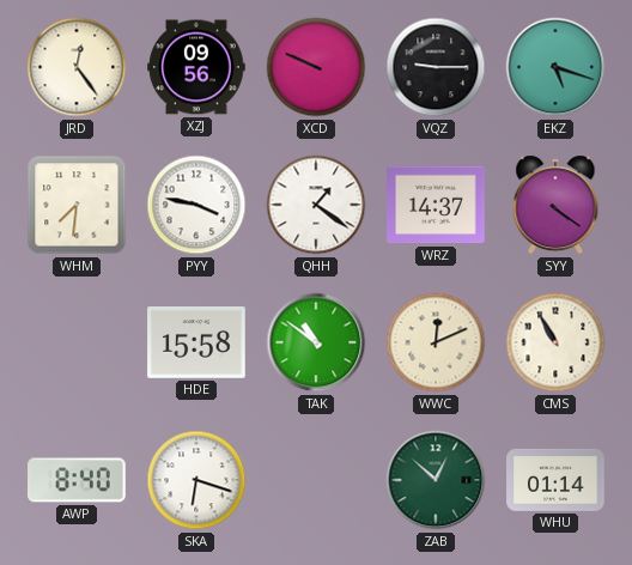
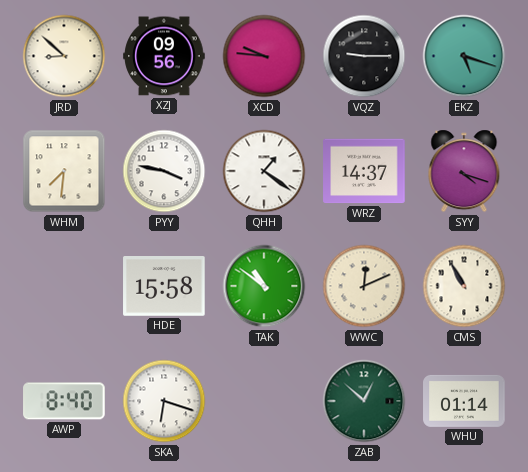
JRD: 12:24 -> 8:52
XCD: 9:49 -> 9:46
SYY: 4:21 -> 4:18
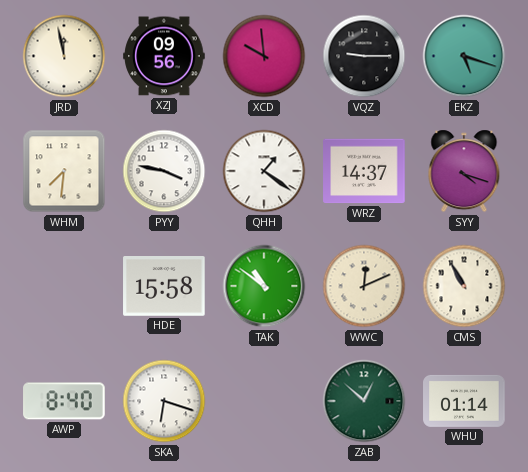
JRD: 8:52 -> 11:58
XCD: 9:46 -> 9:59
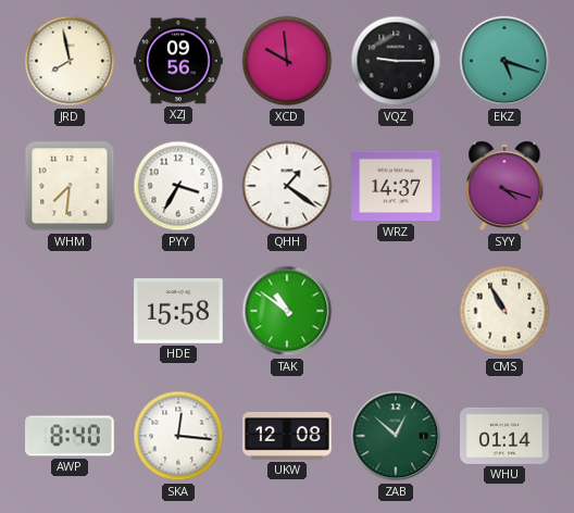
JRD: 11:58 -> 7:58
PYY: 3:47 -> 3:35
WWC: 12:11 -> none
SKA: 6:18 -> 12:16
UKW: none -> 12:08
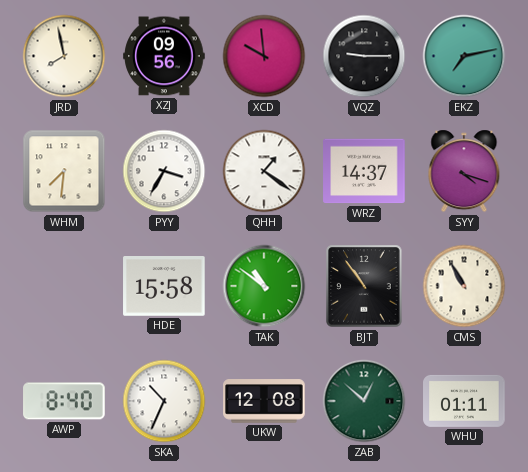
EKZ: 5:18 -> 7:13
BJT: none -> 10:54
SKA: 12:16 -> 10:34
WHU: 01:14 -> 01:11
